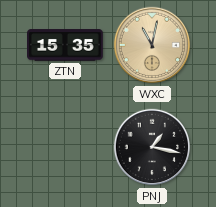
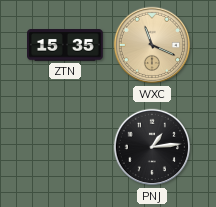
WXC: 11:02 -> 11:19
PNJ: 1:17 -> 1:14
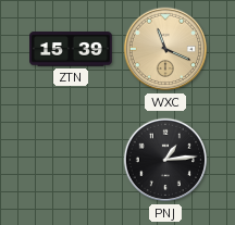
ZTN: 15:35 -> 15:39
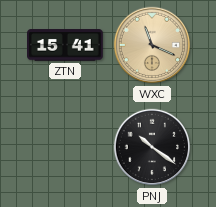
ZTN: 15:39 -> 15:41
PNJ: 1:14 -> 10:21
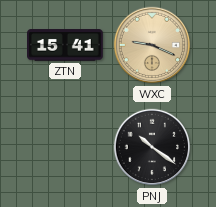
WXC: 11:19 -> 9:19
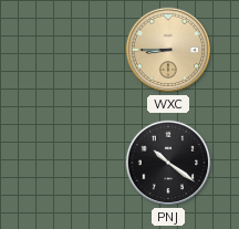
ZTN: 15:41 -> none
WXC: 9:19 -> 8:45
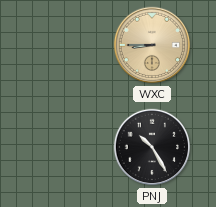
PNJ: 10:21 -> 10:25
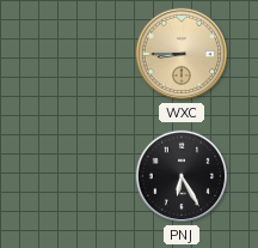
PNJ: 10:25 -> 6:25
